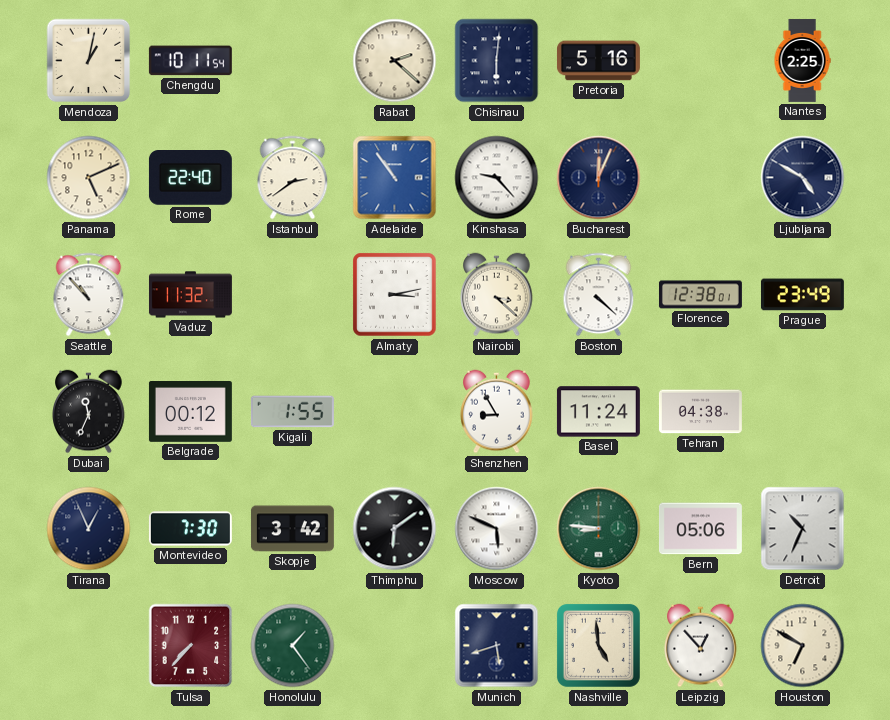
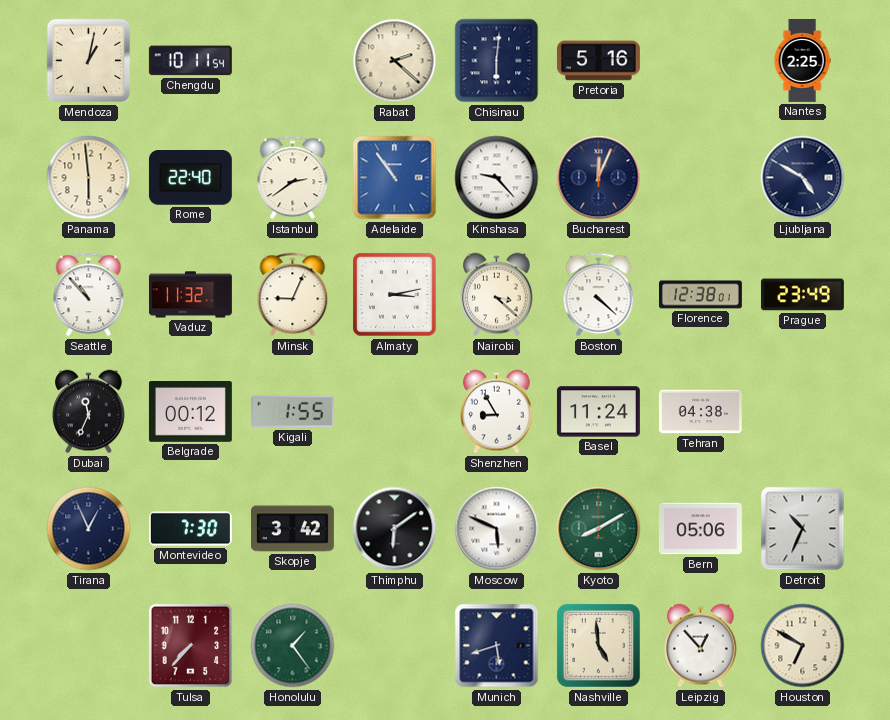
Panama: 5:11 -> 5:59
Minsk: none -> 9:04
Kyoto: 8:46 -> 8:10
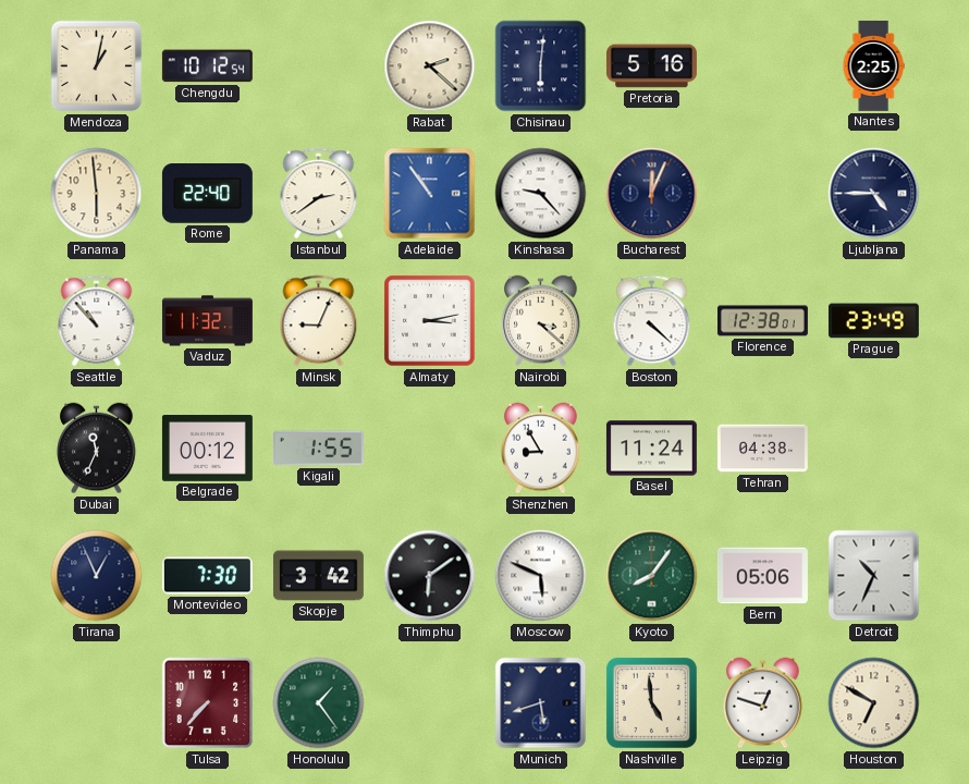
Chengdu: 10:11 -> 10:12
Ljubljana: 4:50 -> 4:45
Kyoto: 8:10 -> 8:06
Leipzig: 12:53 -> 12:48
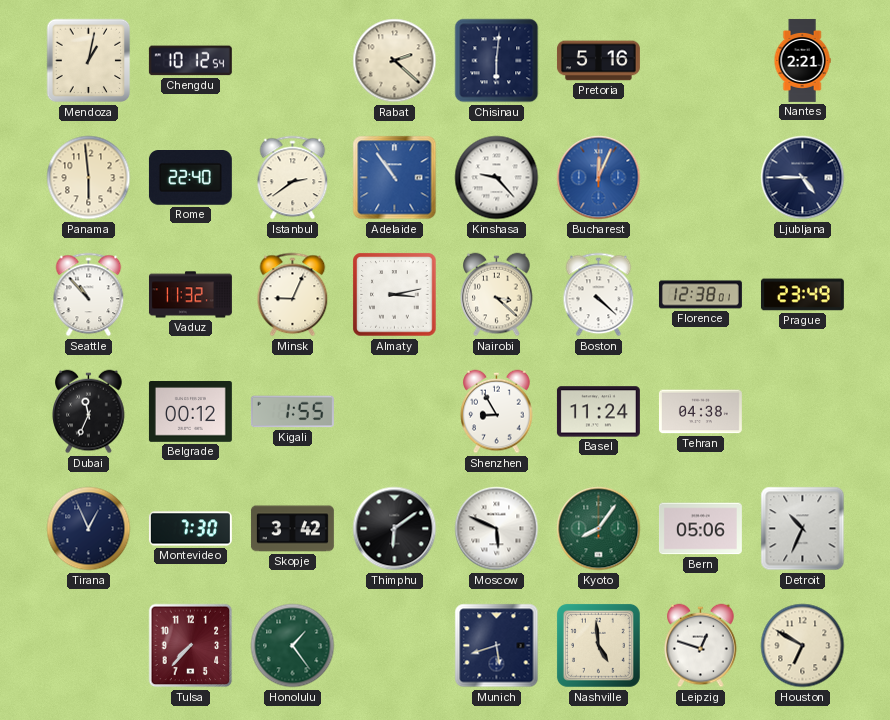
Nantes: 2:25 -> 2:21
Bucharest dial: navy -> blue
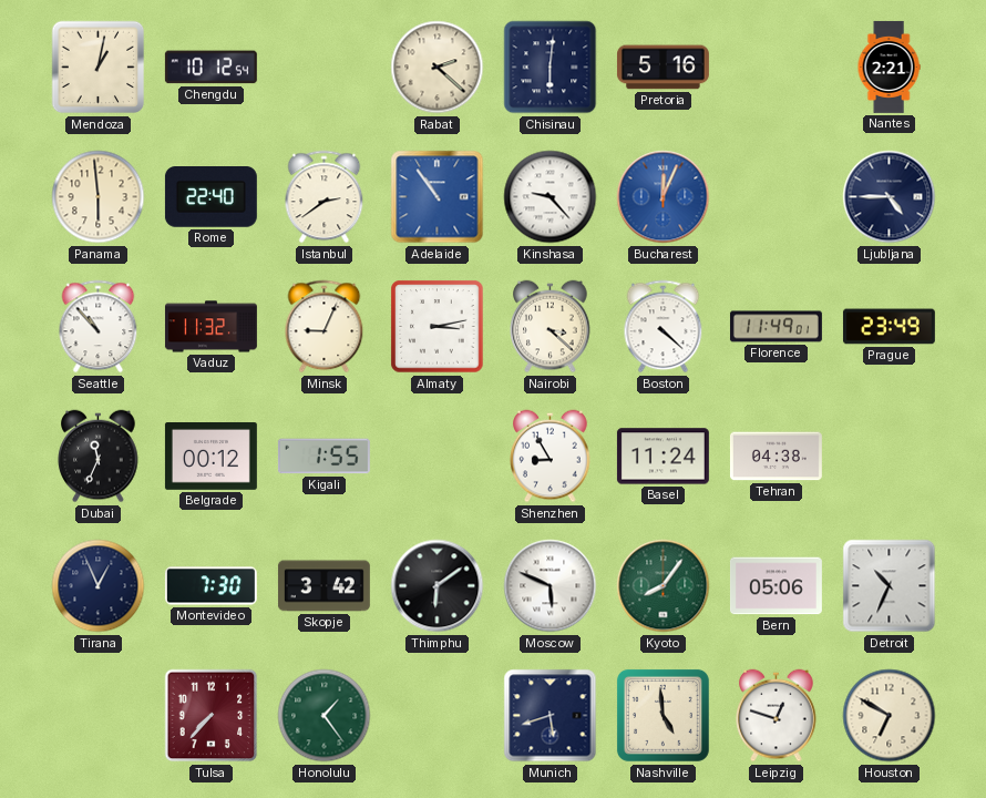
Florence: 12:38 -> 11:49
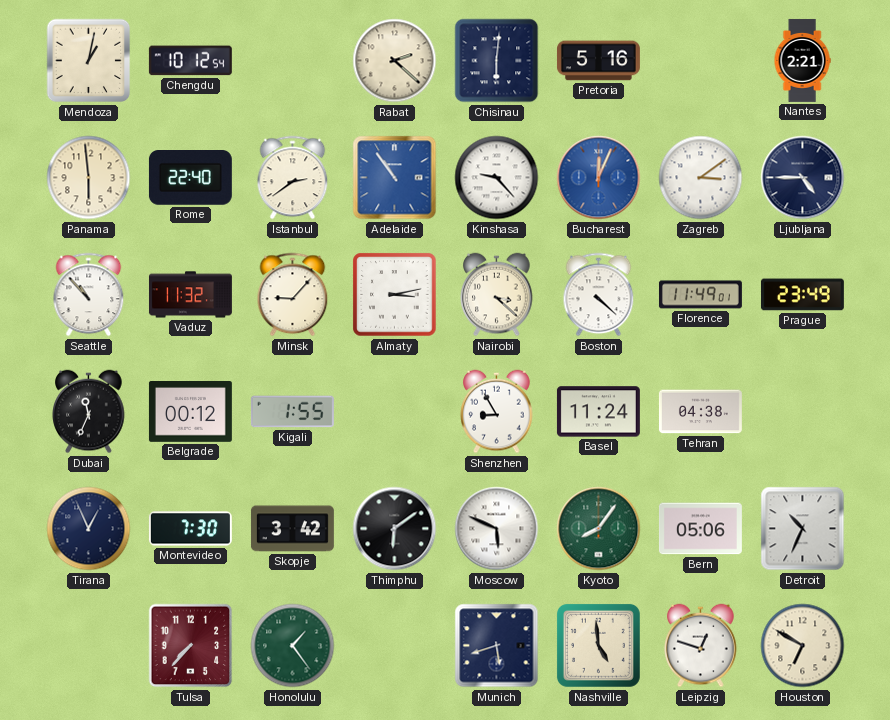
Zagreb: none -> 3:09
Minsk: 9:04 -> 9:07
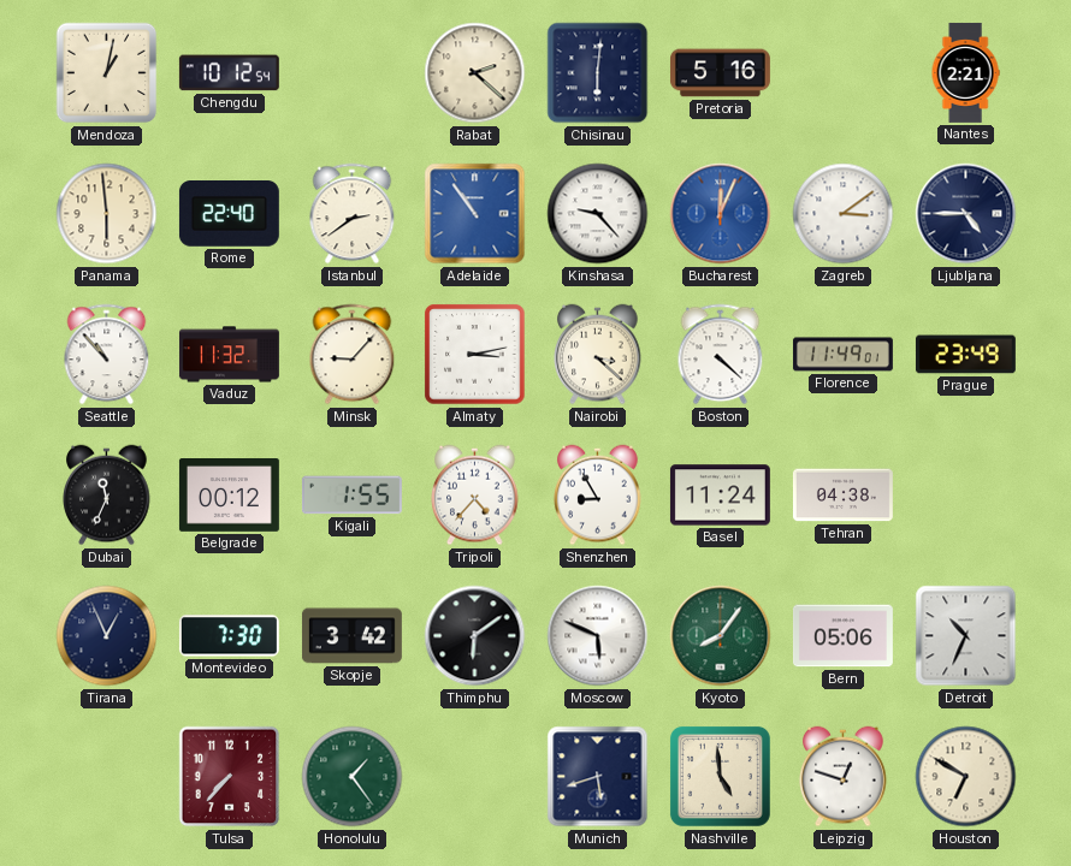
Tripoli: none -> 4:37
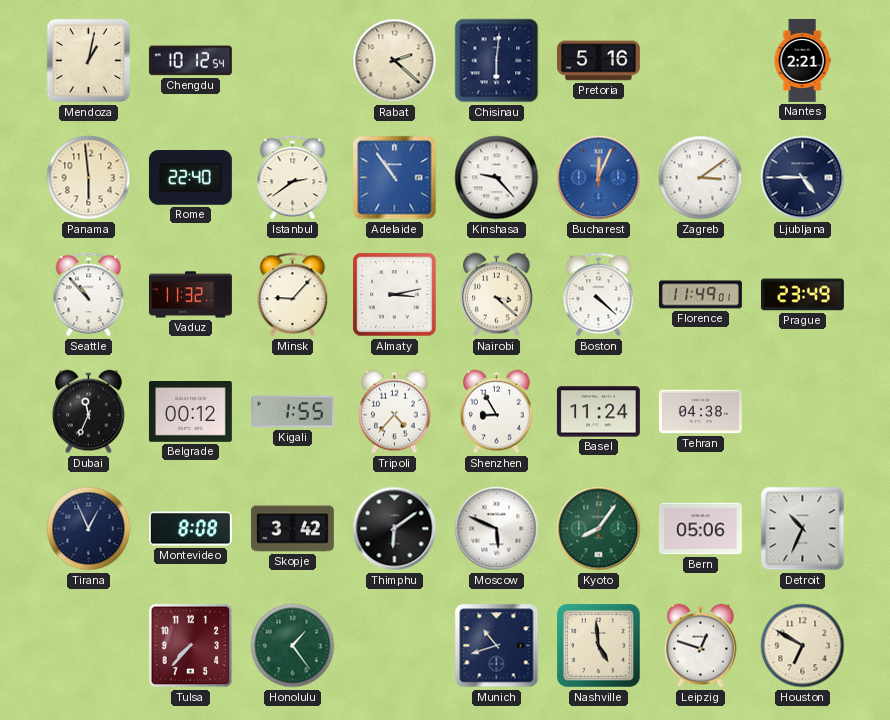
Montevideo: 7:30 -> 8:08
Munich: 5:42 -> 10:42
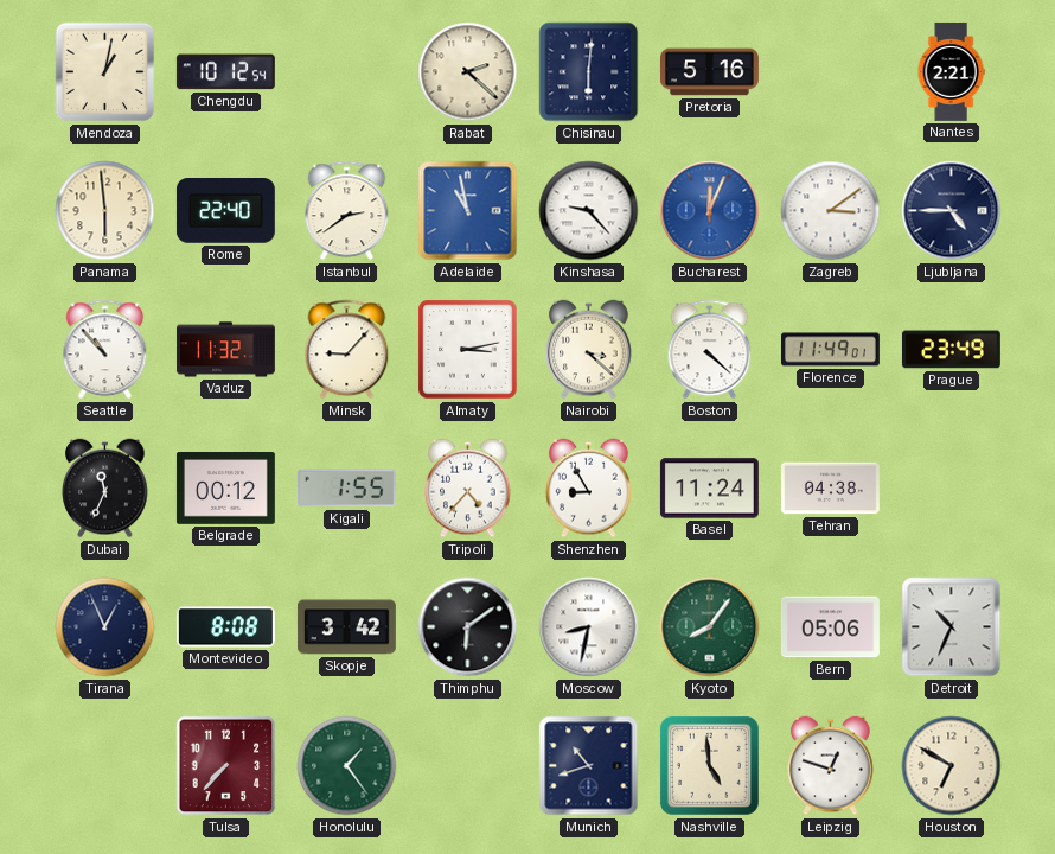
Adelaide: 10:54 -> 10:58
Moscow: 5:49 -> 8:32
